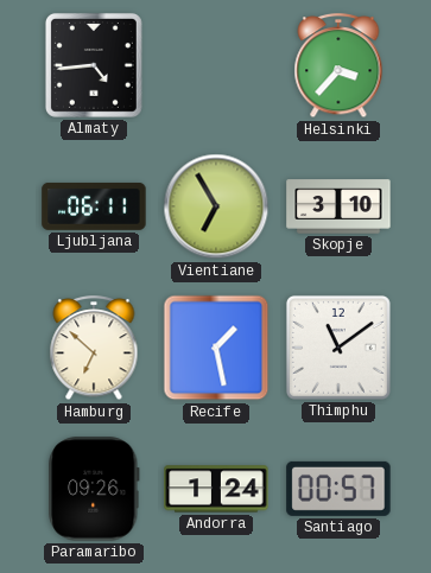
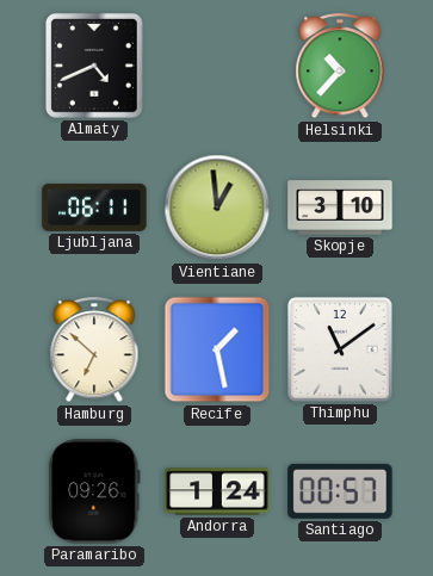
Almaty: 4:44 -> 4:41
Helsinki: 3:37 -> 10:37
Vientiane: 6:55 -> 12:59
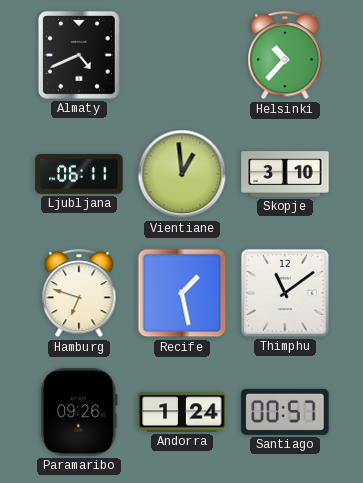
Hamburg: 6:52 -> 6:48
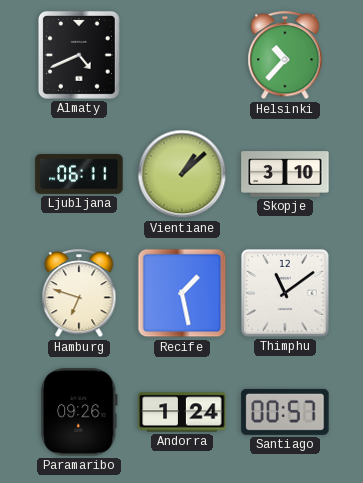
Vientiane: 12:59 -> 1:08
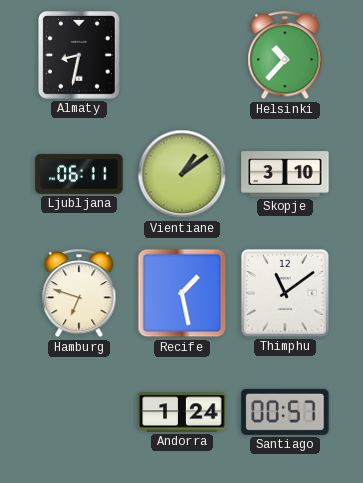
Almaty: 4:41 -> 8:32
Vientiane: 1:08 -> 1:09
Paramaribo: 09:26 -> none
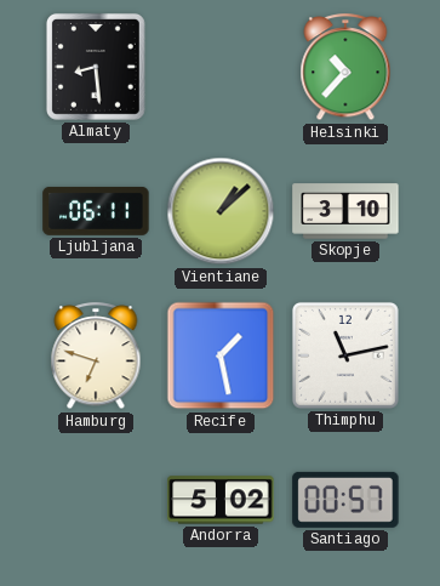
Almaty: 8:32 -> 8:29
Vientiane: 1:09 -> 1:08
Thimphu: 11:09 -> 11:13
Andorra: 1:24 -> 5:02
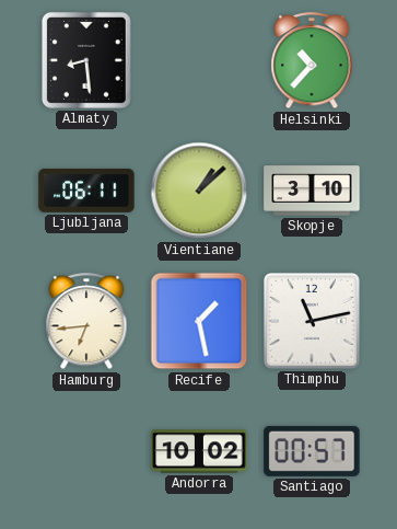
Hamburg: 6:48 -> 6:44
Andorra: 5:02 -> 10:02
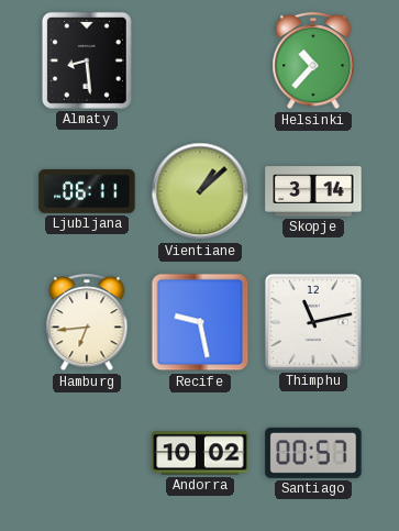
Skopje: 3:10 -> 3:14
Recife: 1:28 -> 9:28
